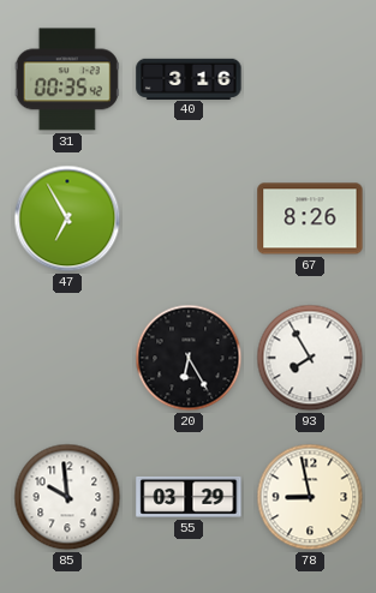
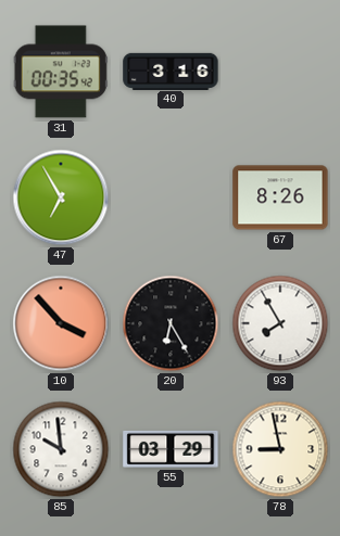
10: none -> 3:53
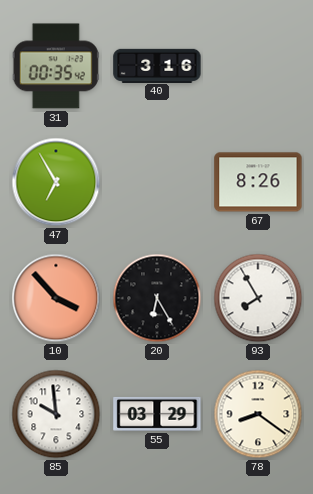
78: 8:58 -> 8:21
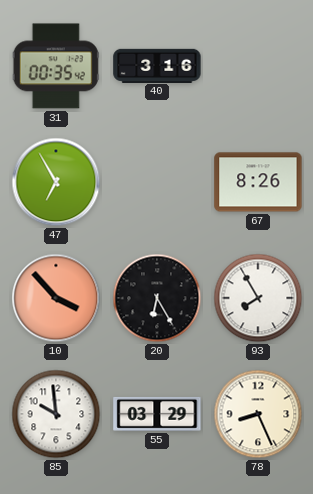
78: 8:21 -> 8:26
